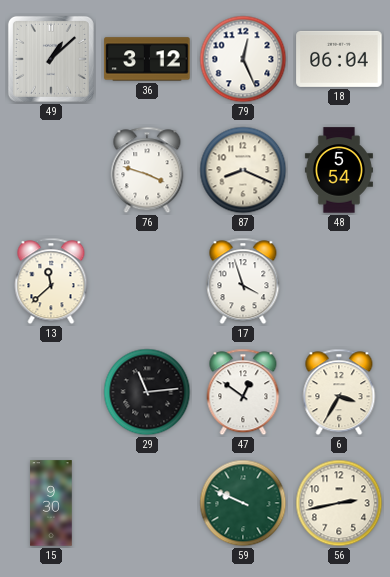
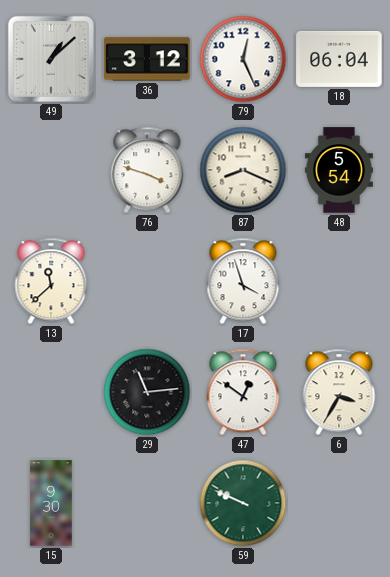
56: 2:43 -> none
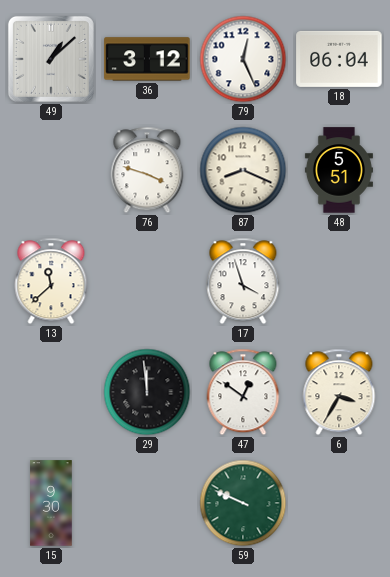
48: 5:54 -> 5:51
29: 11:14 -> 11:59
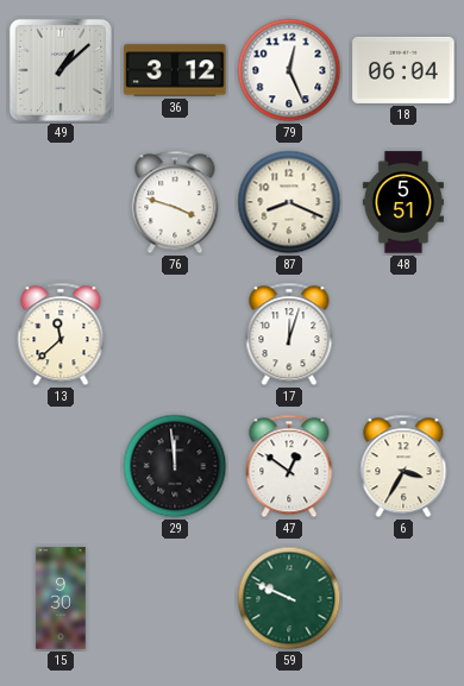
17: 3:57 -> 12:03
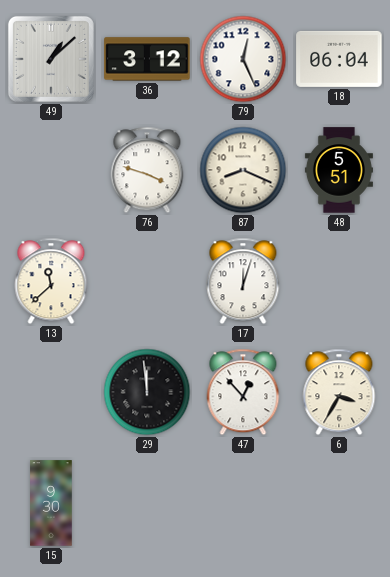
47: 12:51 -> 12:53
59: 9:49 -> none
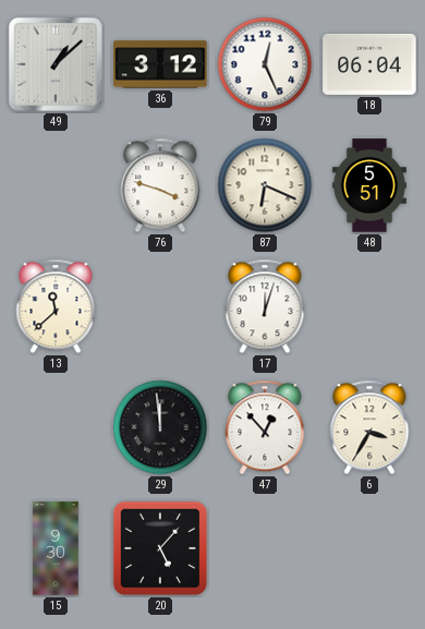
87: 8:19 -> 6:19
20: none -> 5:07
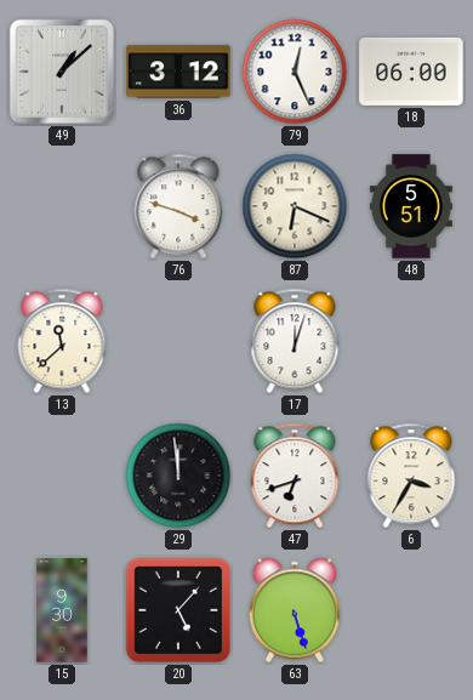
18: 06:04 -> 06:00
47: 12:53 -> 6:42
63: none -> 5:27
